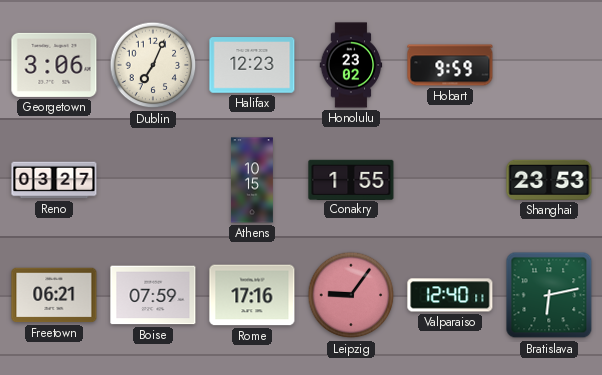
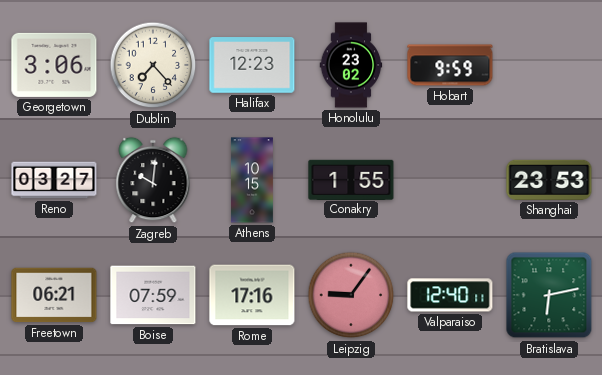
Dublin: 7:04 -> 7:23
Zagreb: none -> 10:01
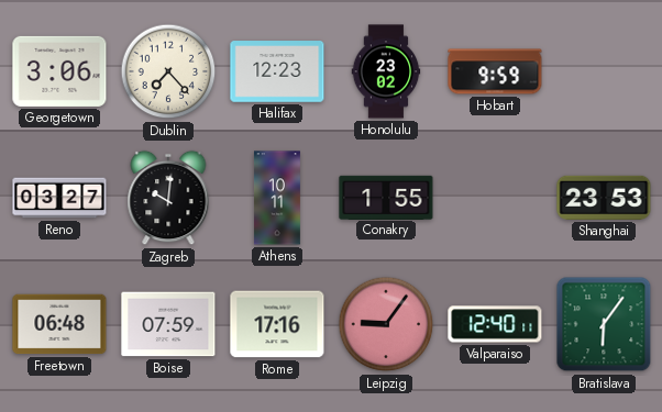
Athens: 10:15 -> 10:11
Freetown: 06:21 -> 06:48
Bratislava: 6:13 -> 6:06
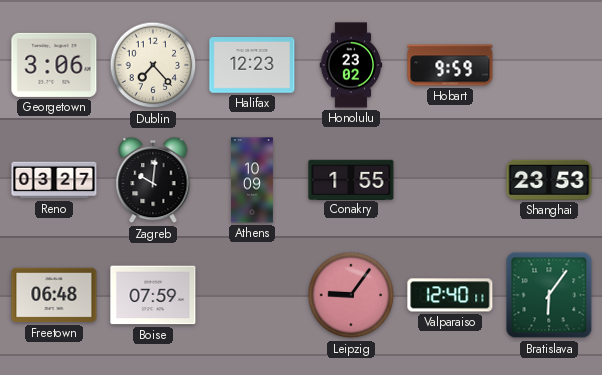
Athens: 10:11 -> 10:09
Rome: 17:16 -> none
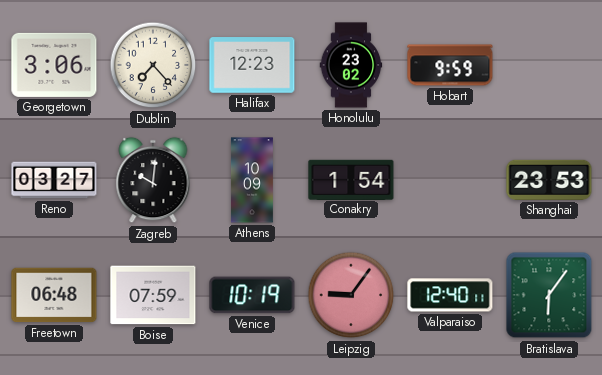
Conakry: 1:55 -> 1:54
Venice: none -> 10:19
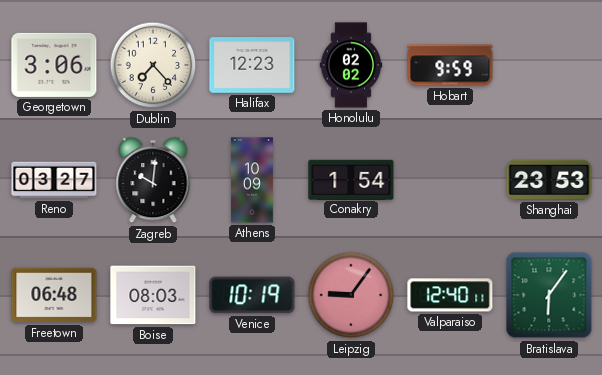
Honolulu: 23:02 -> 02:02
Boise: 07:59 -> 08:03
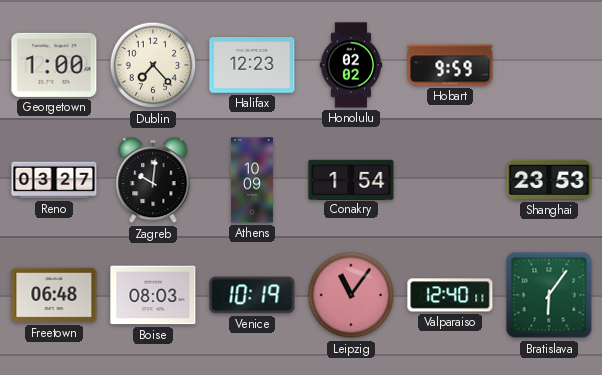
Georgetown: 3:06 -> 1:00
Leipzig: 9:06 -> 11:06
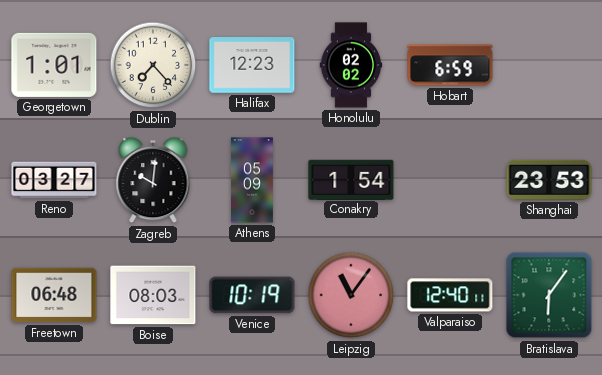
Georgetown: 1:00 -> 1:01
Hobart: 9:59 -> 6:59
Athens: 10:09 -> 05:09
